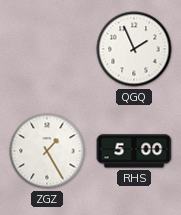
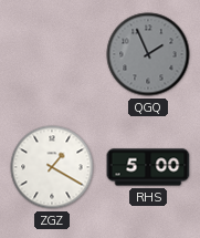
QGQ dial: white -> grey
ZGZ: 1:25 -> 1:20
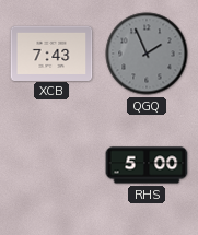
XCB: none -> 7:43
ZGZ: 1:20 -> none
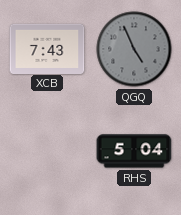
QGQ: 1:56 -> 4:56
RHS: 5:00 -> 5:04
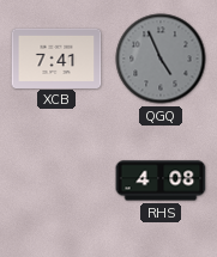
XCB: 7:43 -> 7:41
RHS: 5:04 -> 4:08
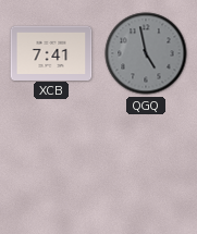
QGQ: 4:56 -> 4:58
RHS: 4:08 -> none
